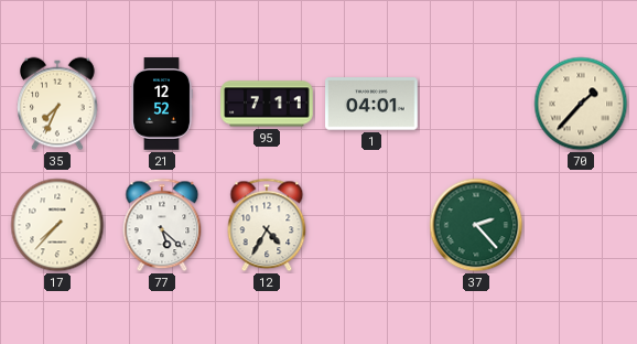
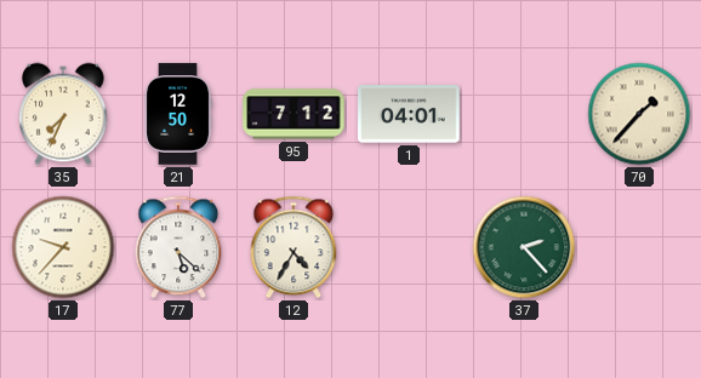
21: 12:52 -> 12:50
95: 7:11 -> 7:12
17: 7:37 -> 9:37
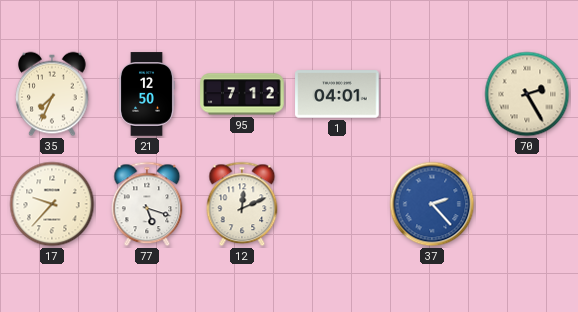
70: 1:37 -> 2:25
77: 5:22 -> 5:18
12: 4:35 -> 12:11
37 dial: green -> blue
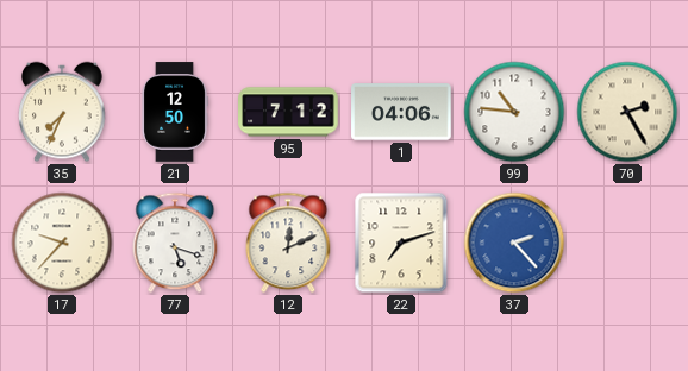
1: 04:01 -> 04:06
99: none -> 10:46
22: none -> 7:12
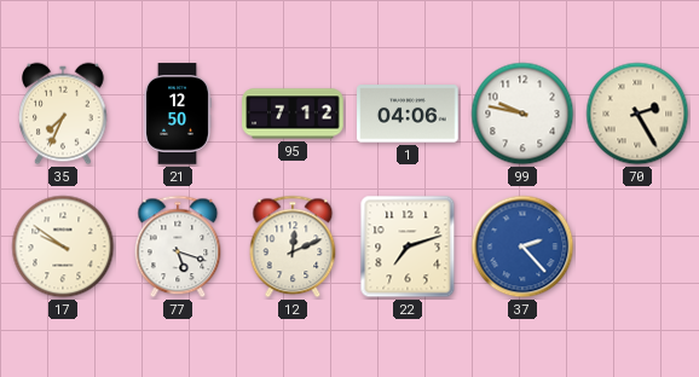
99: 10:46 -> 9:47
17: 9:37 -> 9:51
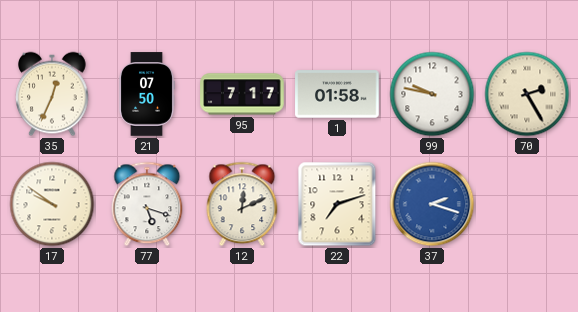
35: 7:34 -> 12:34
21: 12:50 -> 07:50
95: 7:12 -> 7:17
1: 04:06 -> 01:58
37: 2:23 -> 2:18
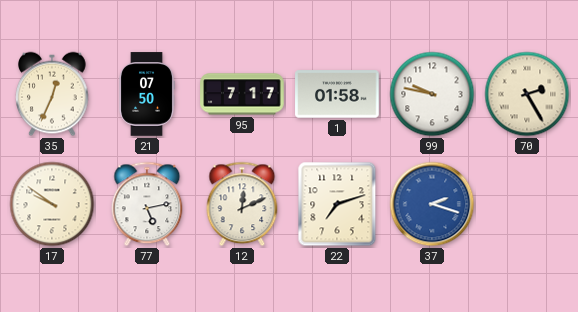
77: 5:18 -> 5:13
